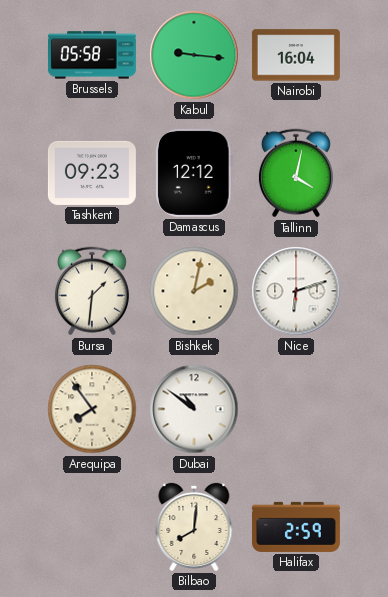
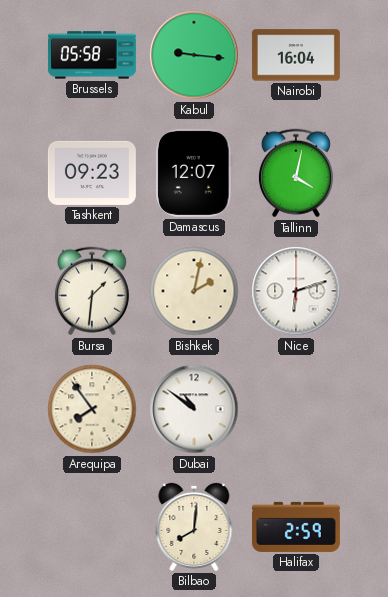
Damascus: 12:12 -> 12:07
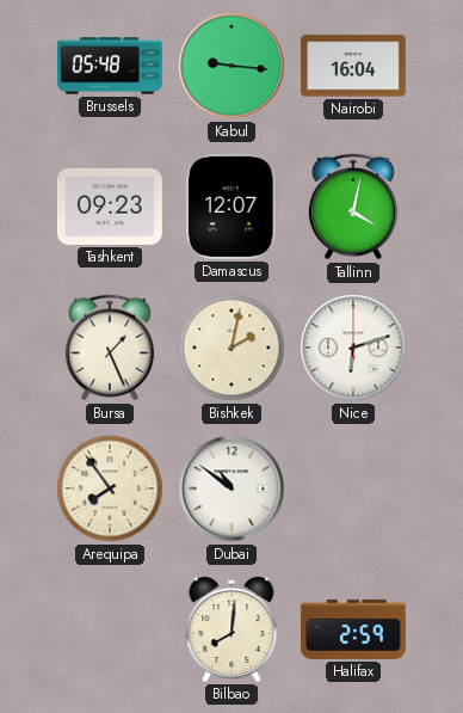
Brussels: 05:58 -> 05:48
Bursa: 1:31 -> 1:26
